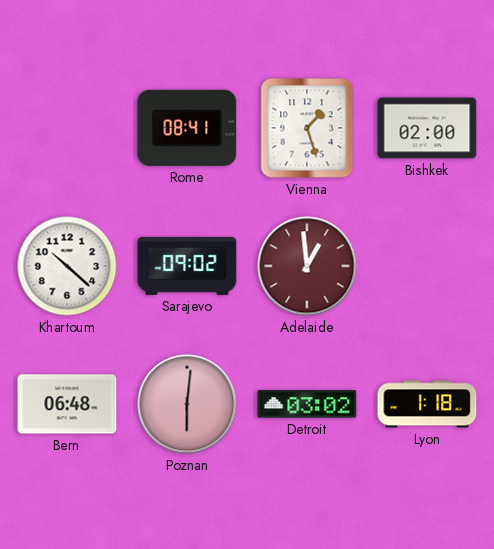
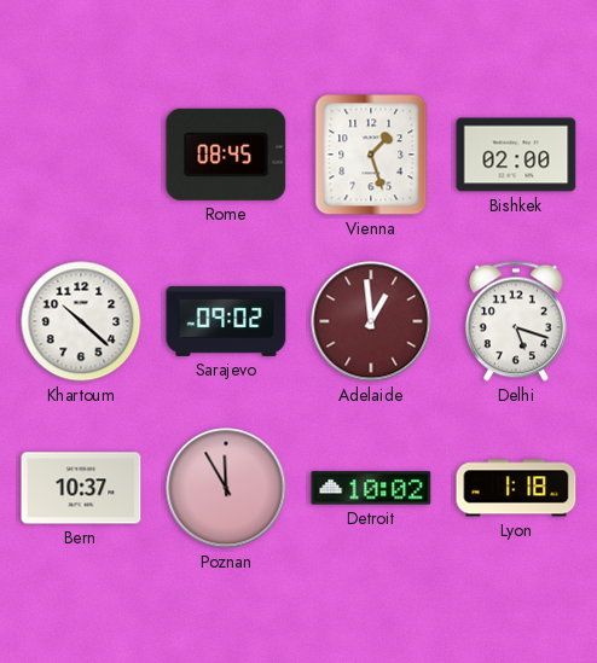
Rome: 08:41 -> 08:45
Delhi: none -> 5:18
Bern: 06:48 -> 10:37
Poznan: 6:01 -> 11:55
Detroit: 03:02 -> 10:02
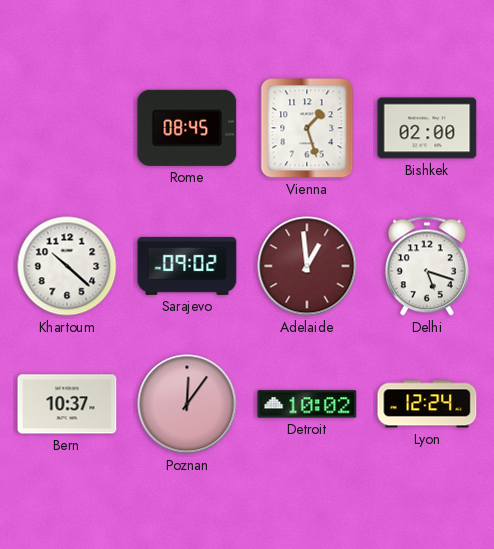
Poznan: 11:55 -> 12:06
Lyon: 1:18 -> 12:24
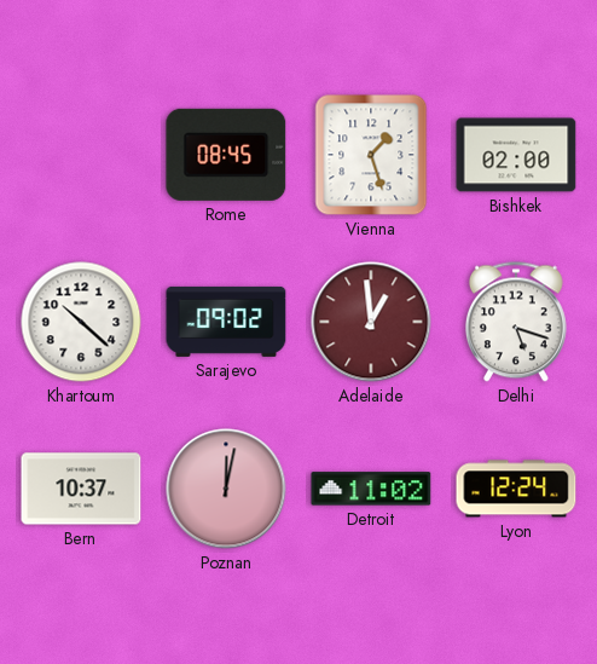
Poznan: 12:06 -> 12:02
Detroit: 10:02 -> 11:02
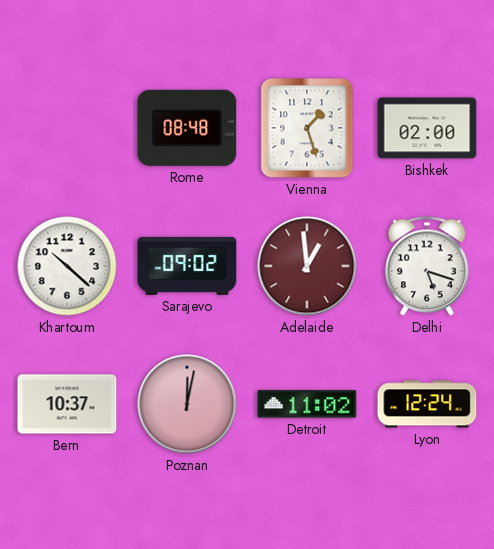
Rome: 08:45 -> 08:48
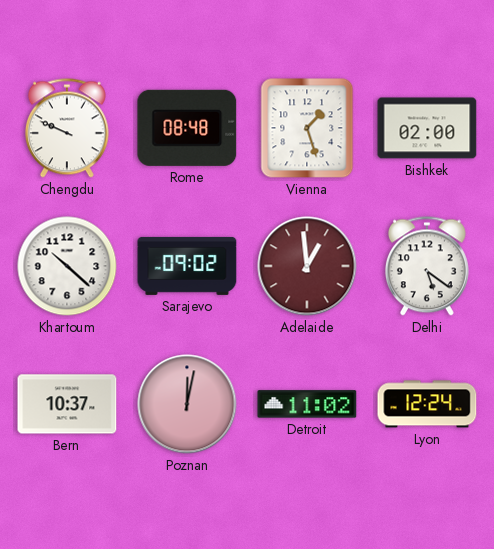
Chengdu: none -> 9:49
Delhi: 5:18 -> 5:21
